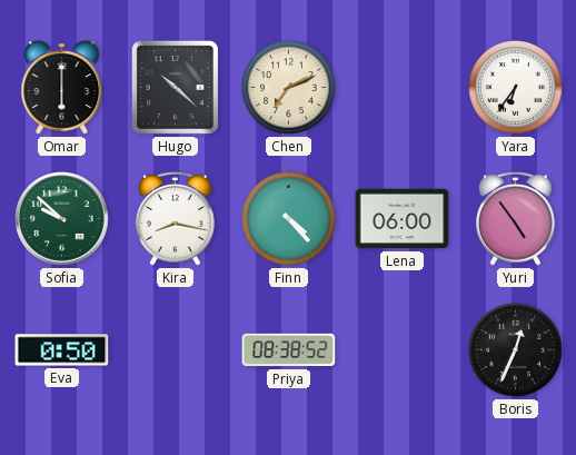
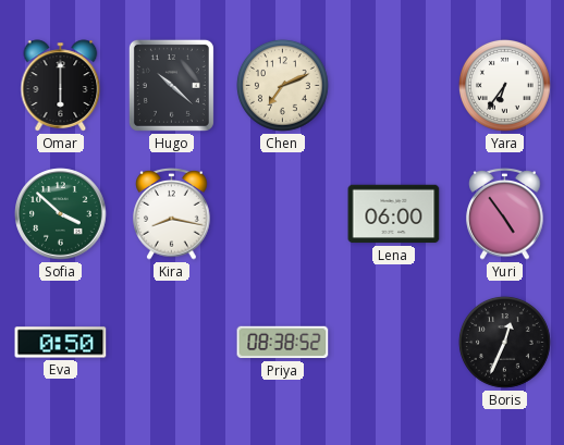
Sofia: 9:52 -> 3:52
Finn: 4:23 -> none
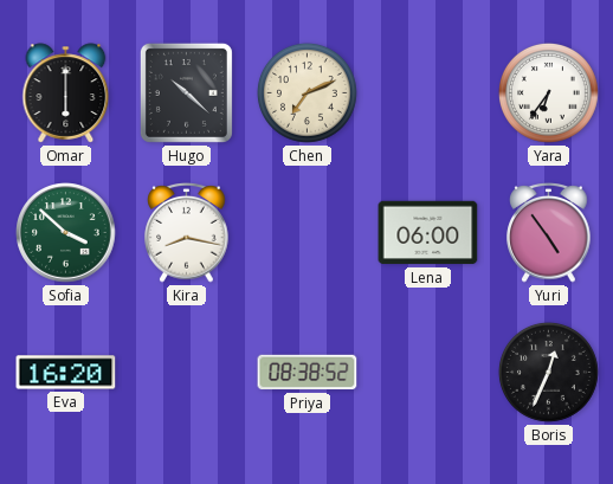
Eva: 0:50 -> 16:20
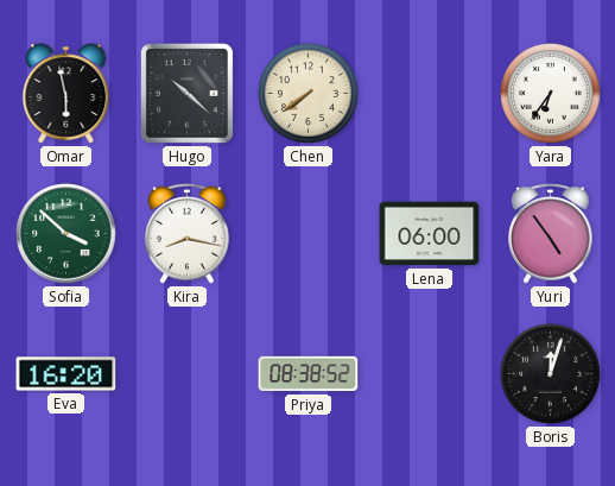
Omar: 6:00 -> 5:58
Chen: 7:11 -> 7:39
Boris: 12:34 -> 12:03
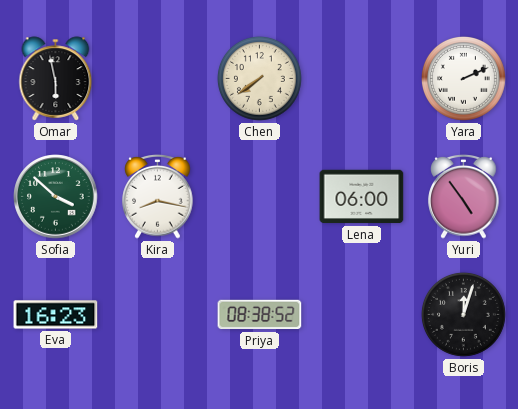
Hugo: 10:22 -> none
Yara: 6:36 -> 2:11
Eva: 16:20 -> 16:23
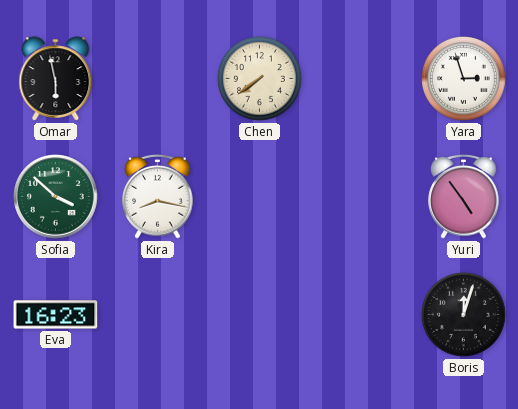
Yara: 2:11 -> 2:57
Lena: 06:00 -> none
Priya: 08:38 -> none
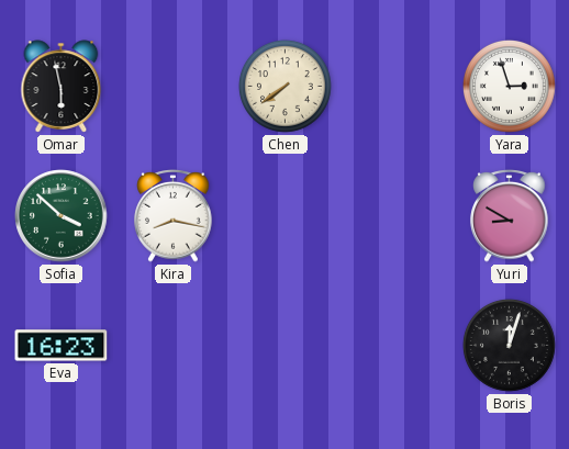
Yuri: 4:54 -> 8:50
